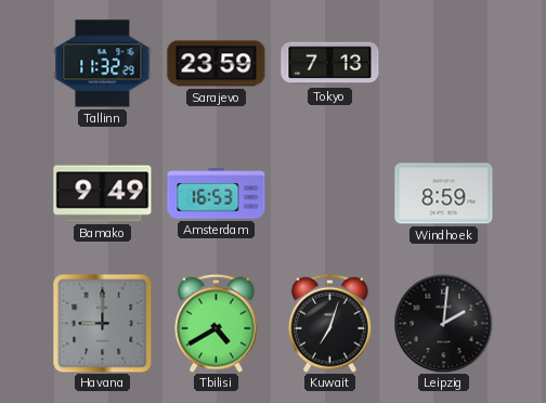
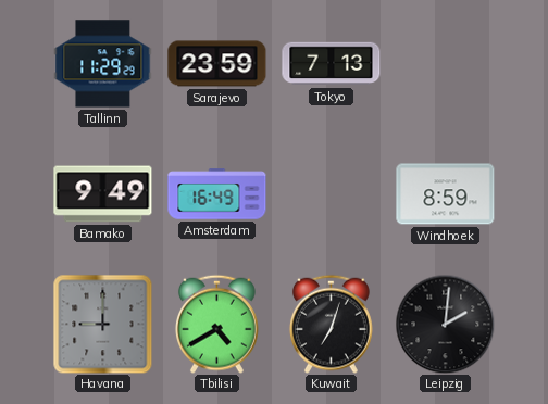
Tallinn: 11:32 -> 11:29
Amsterdam: 16:53 -> 16:49
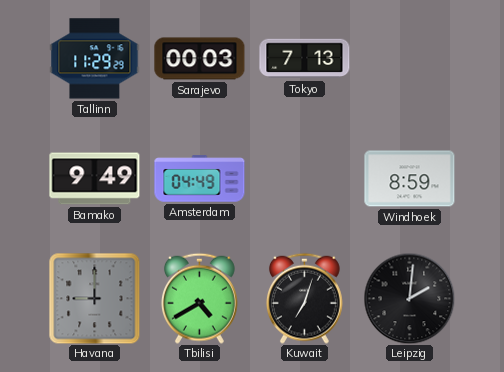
Sarajevo: 23:59 -> 00:03
Amsterdam: 16:49 -> 04:49
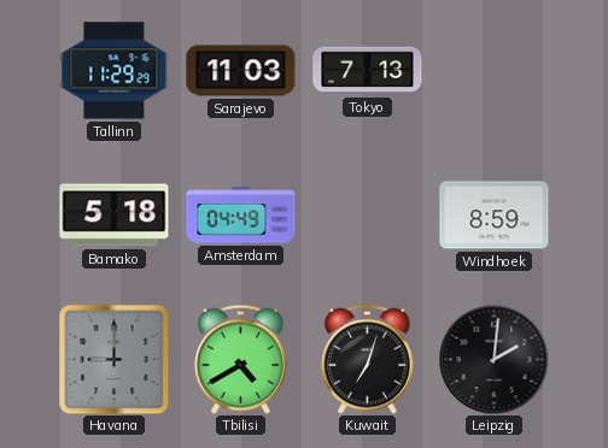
Sarajevo: 00:03 -> 11:03
Bamako: 9:49 -> 5:18
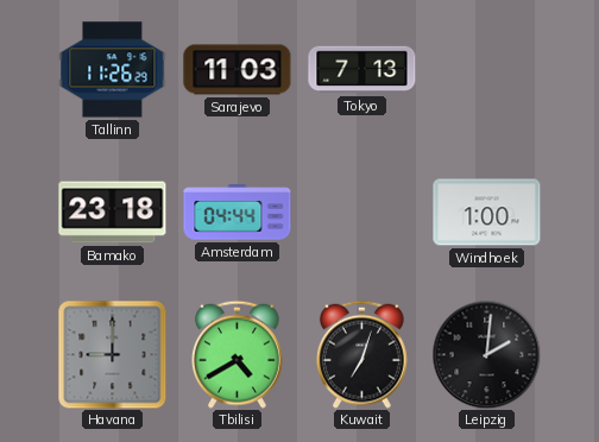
Tallinn: 11:29 -> 11:26
Bamako: 5:18 -> 23:18
Amsterdam: 04:49 -> 04:44
Windhoek: 8:59 -> 1:00
